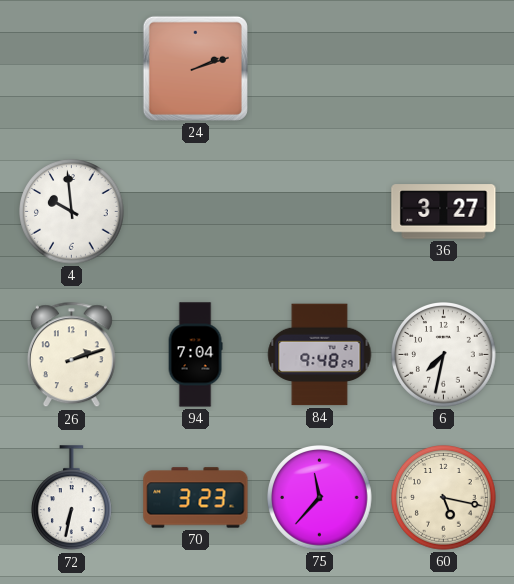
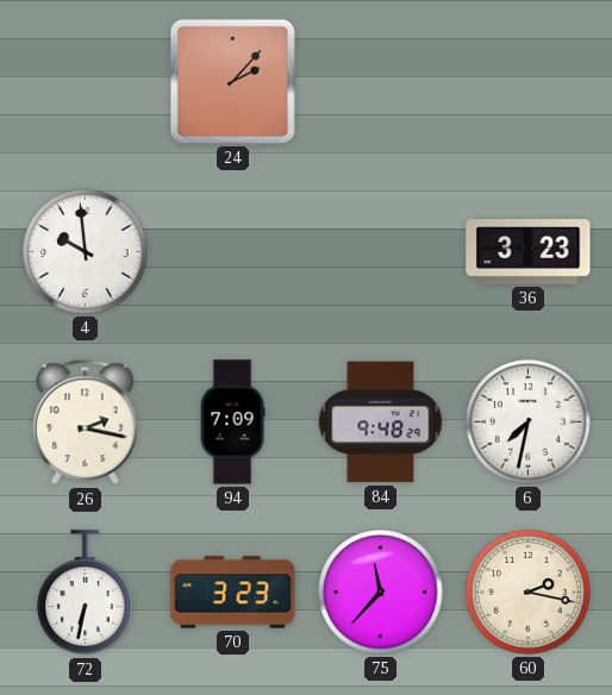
24: 2:12 -> 2:07
36: 3:27 -> 3:23
26: 2:12 -> 2:17
94: 7:04 -> 7:09
60: 5:17 -> 2:17
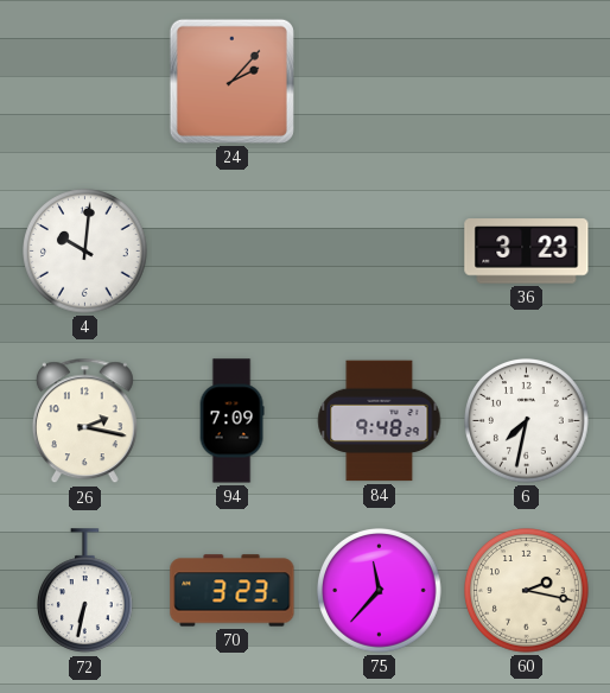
4: 9:59 -> 10:01
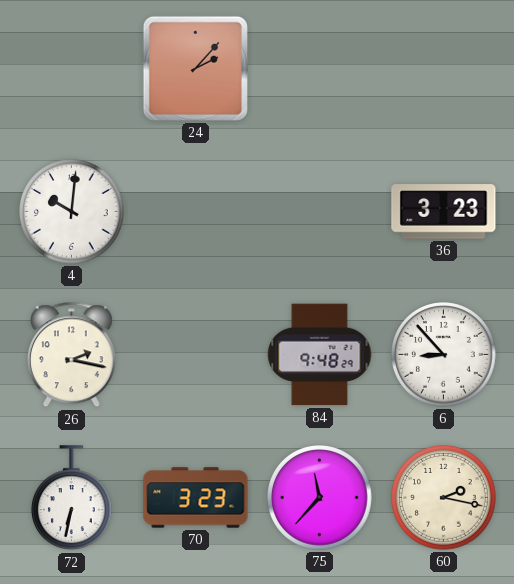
94: 7:09 -> none
6: 7:32 -> 8:53
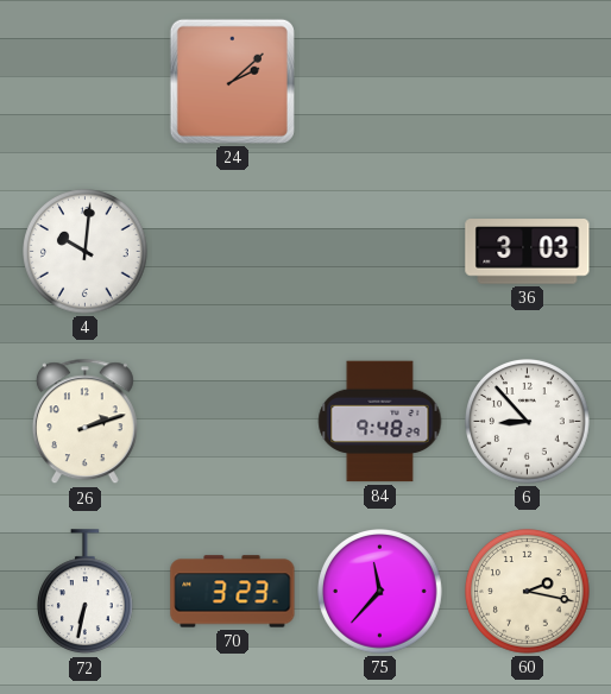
24: 2:07 -> 2:08
36: 3:23 -> 3:03
26: 2:17 -> 2:12
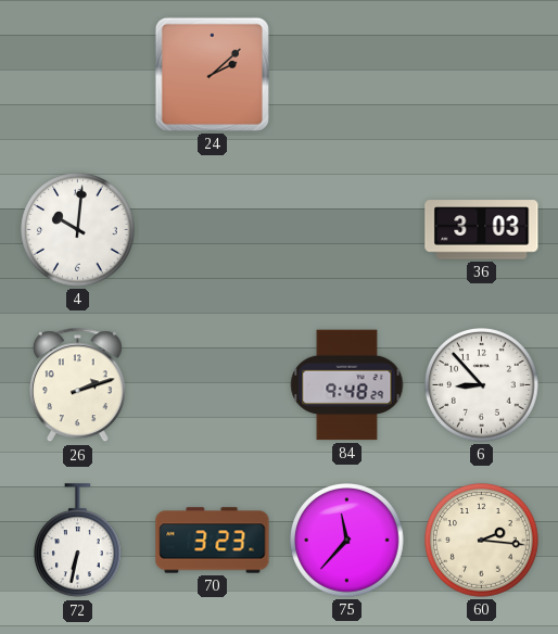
60: 2:17 -> 2:16
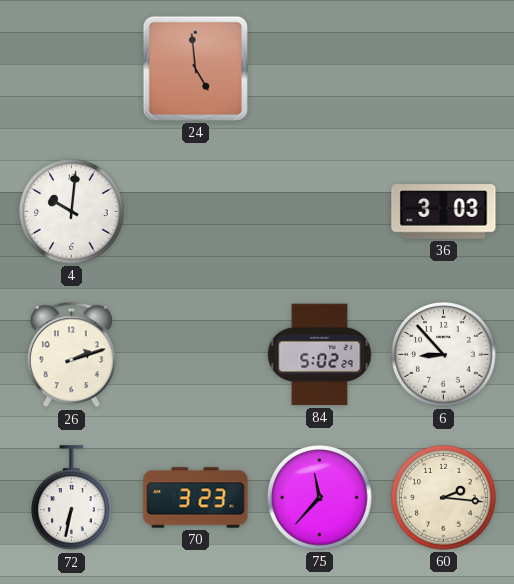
24: 2:08 -> 4:59
84: 9:48 -> 5:02
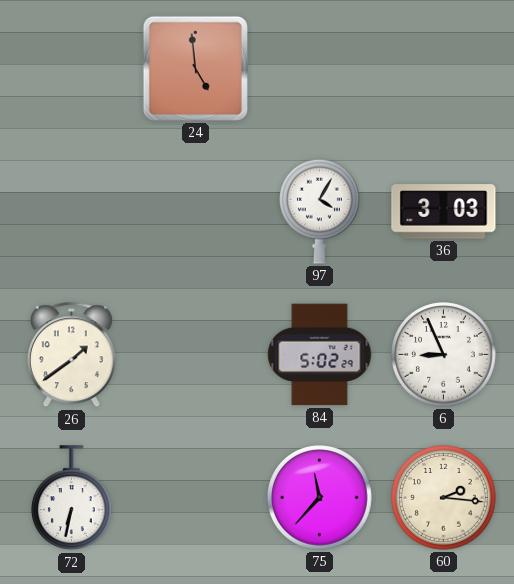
4: 10:01 -> none
97: none -> 4:05
26: 2:12 -> 1:39
6: 8:53 -> 8:56
70: 3:23 -> none
